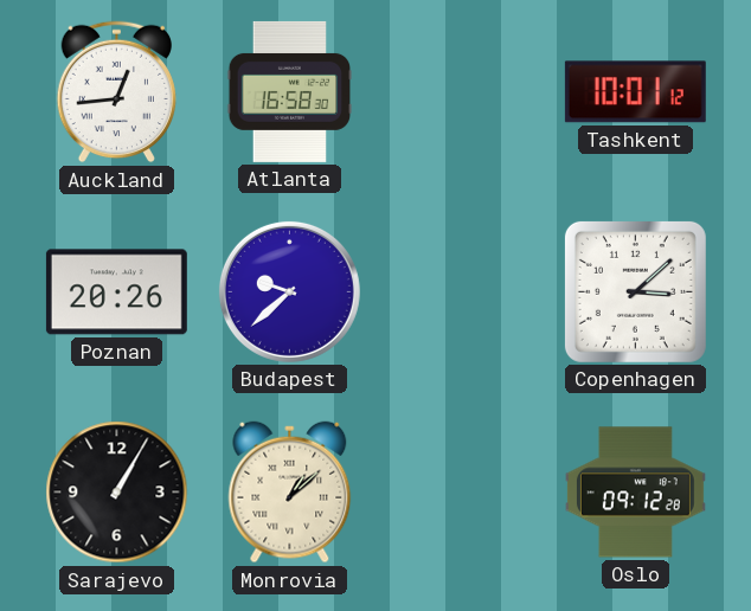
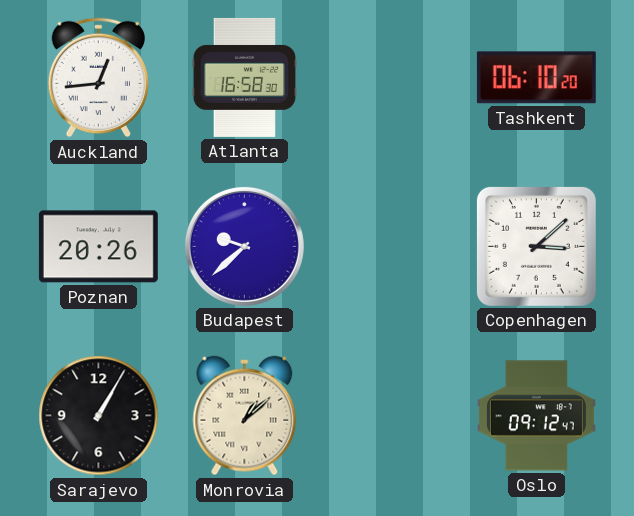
Tashkent: 10:01 -> 06:10
Oslo: 09:12:28 -> 09:12:47
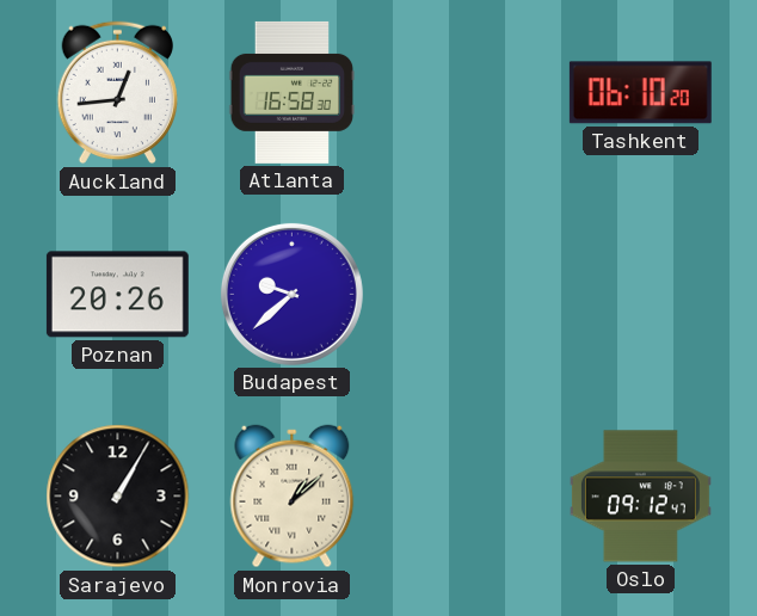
Copenhagen: 3:08 -> none
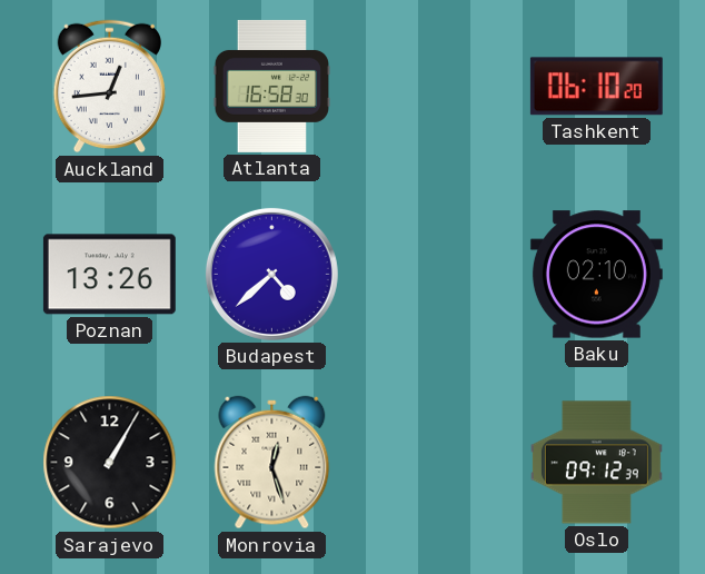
Poznan: 20:26 -> 13:26
Budapest: 9:38 -> 4:38
Baku: none -> 02:10
Monrovia: 1:08 -> 12:27
Oslo: 09:12:47 -> 09:12:39
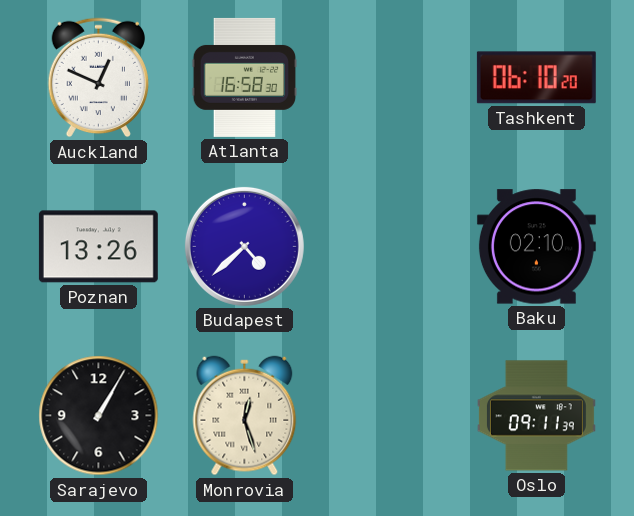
Auckland: 12:44 -> 12:49
Oslo: 09:12 -> 09:11
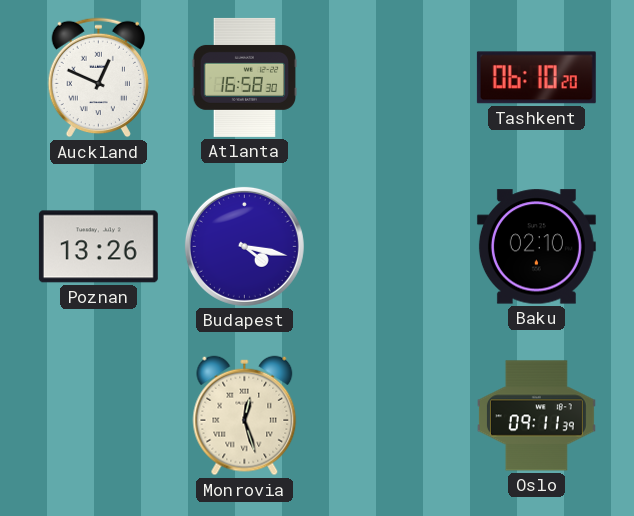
Budapest: 4:38 -> 4:17
Sarajevo: 1:05 -> none
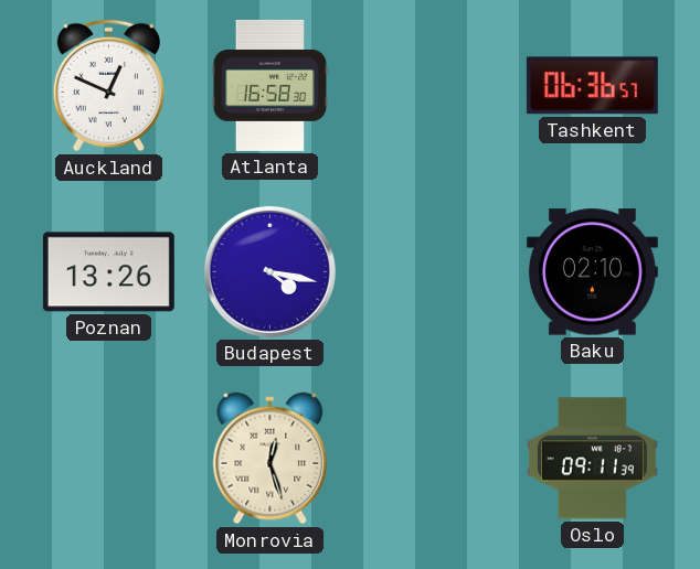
Tashkent: 06:10 -> 06:36
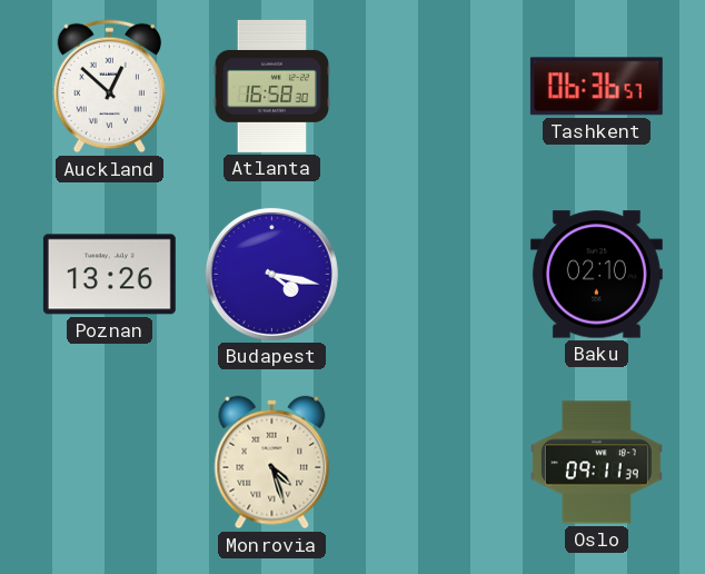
Auckland: 12:49 -> 12:52
Monrovia: 12:27 -> 4:27
